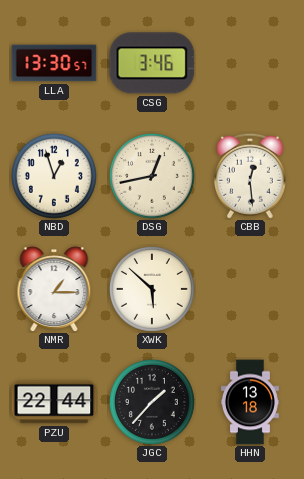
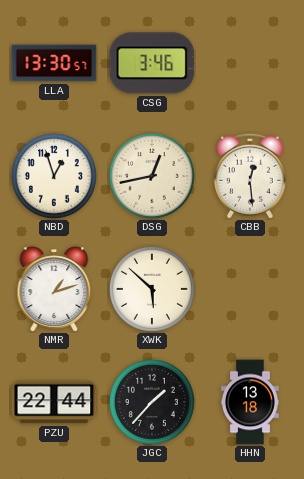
NMR: 1:15 -> 1:12
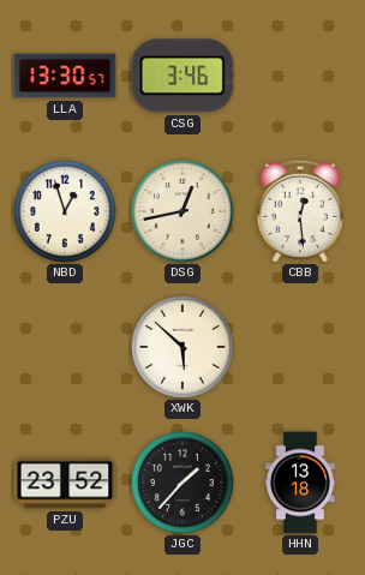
NMR: 1:12 -> none
PZU: 22:44 -> 23:52
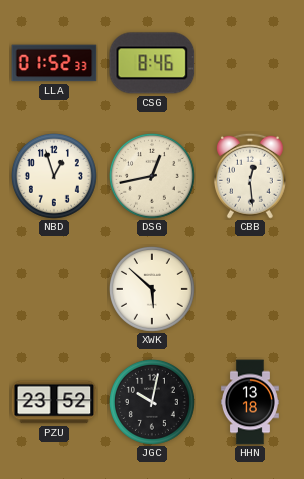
LLA: 13:30 -> 01:52
CSG: 3:46 -> 8:46
JGC: 1:37 -> 10:02
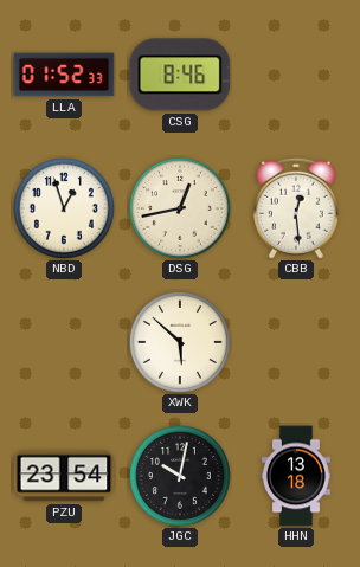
PZU: 23:52 -> 23:54
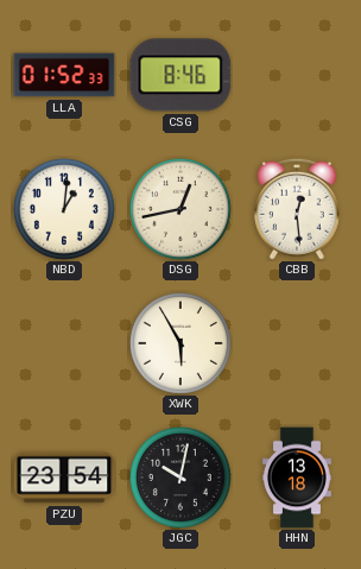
NBD: 12:57 -> 1:01
XWK: 5:52 -> 5:55
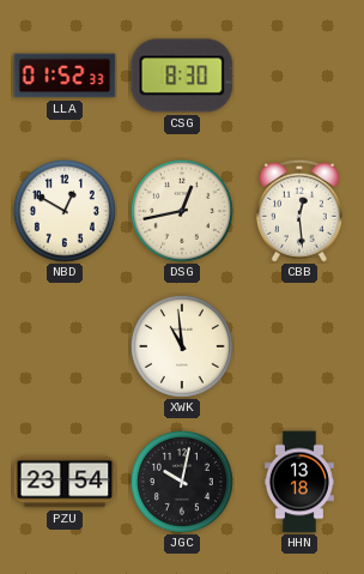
CSG: 8:46 -> 8:30
NBD: 1:01 -> 12:50
XWK: 5:55 -> 10:59
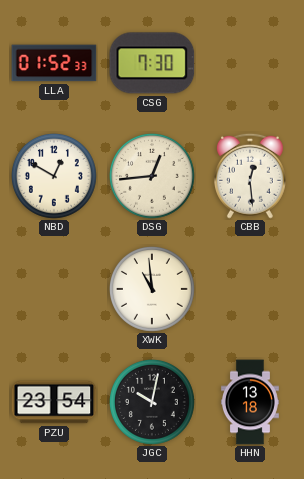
CSG: 8:30 -> 7:30
DSG: 12:43 -> 12:44
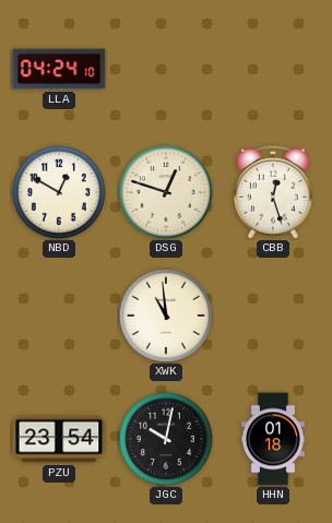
LLA: 01:52 -> 04:24
CSG: 7:30 -> none
DSG: 12:44 -> 12:48
CBB: 12:29 -> 12:27
HHN: 13:18 -> 01:18
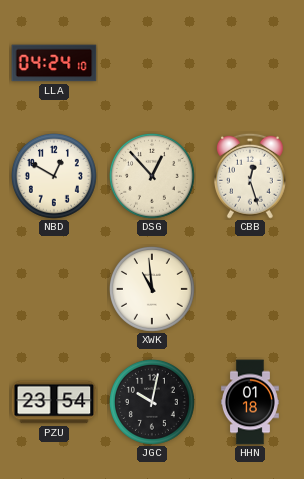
DSG: 12:48 -> 12:53
